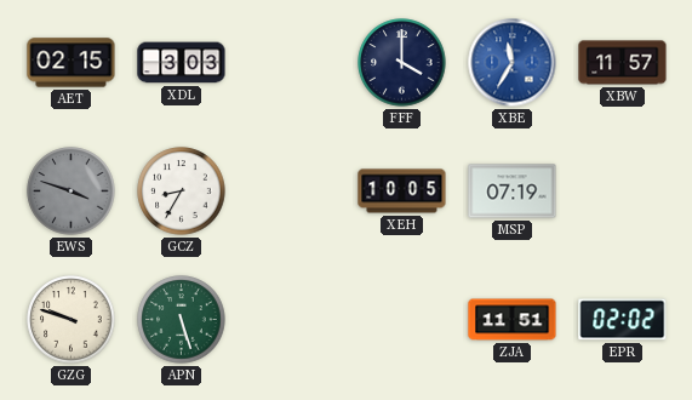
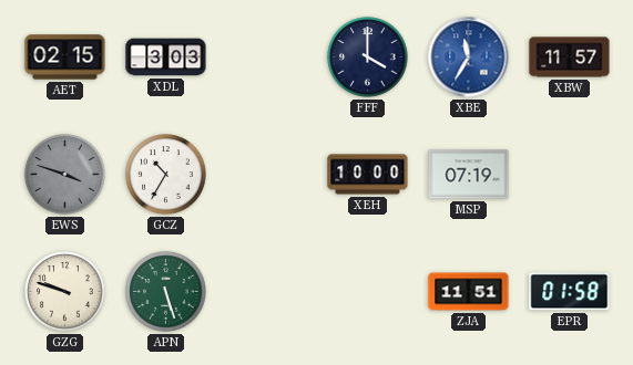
GCZ: 8:35 -> 10:35
XEH: 10:05 -> 10:00
EPR: 02:02 -> 01:58
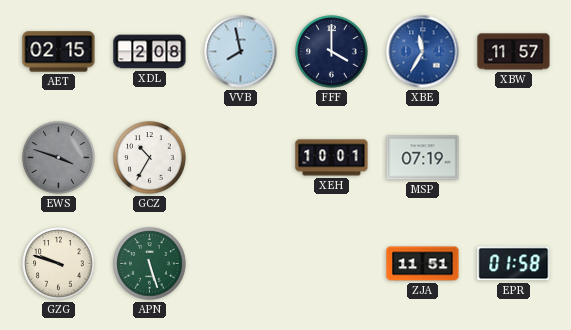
XDL: 3:03 -> 2:08
VVB: none -> 7:58
XEH: 10:00 -> 10:01
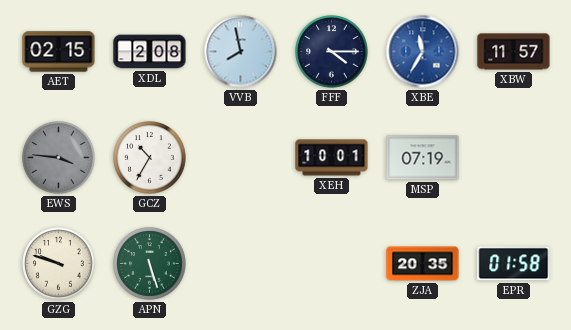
FFF: 4:00 -> 4:15
EWS: 3:48 -> 3:46
ZJA: 11:51 -> 20:35
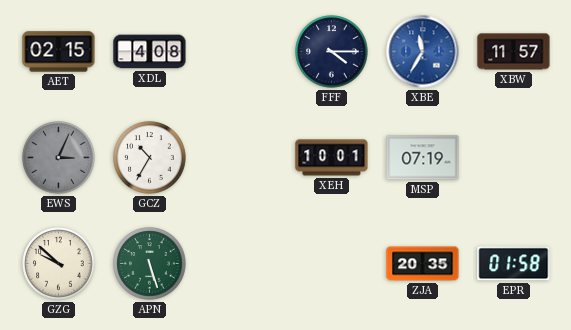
XDL: 2:08 -> 4:08
VVB: 7:58 -> none
EWS: 3:46 -> 3:04
GZG: 9:48 -> 9:52
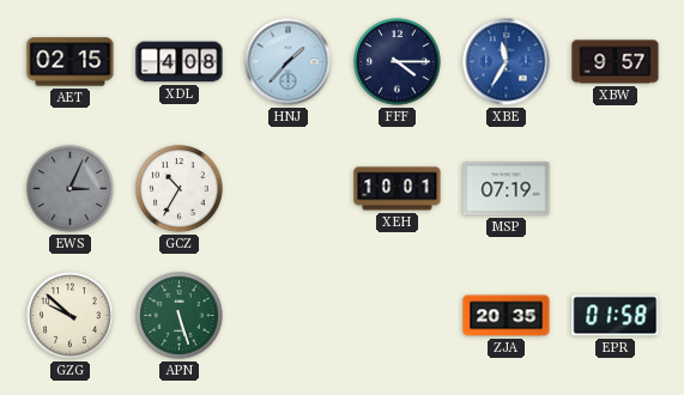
HNJ: none -> 1:37
XBW: 11:57 -> 9:57
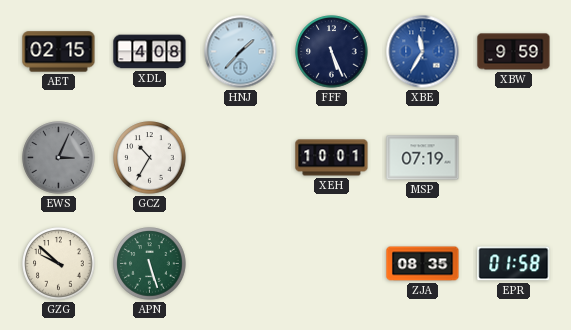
FFF: 4:15 -> 5:26
XBW: 9:57 -> 9:59
ZJA: 20:35 -> 08:35
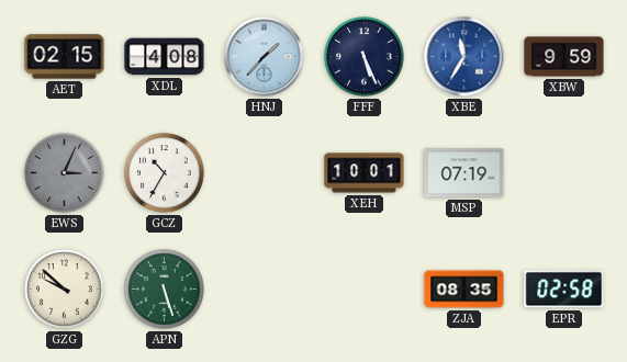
EPR: 01:58 -> 02:58
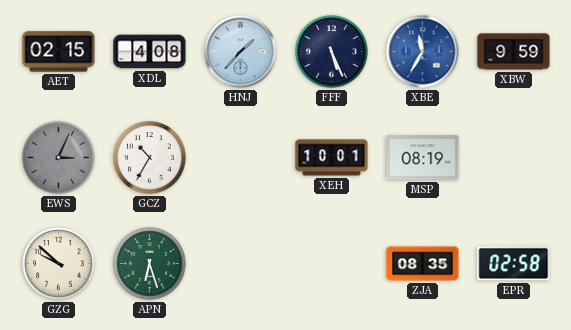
MSP: 07:19 -> 08:19
APN: 5:27 -> 6:27
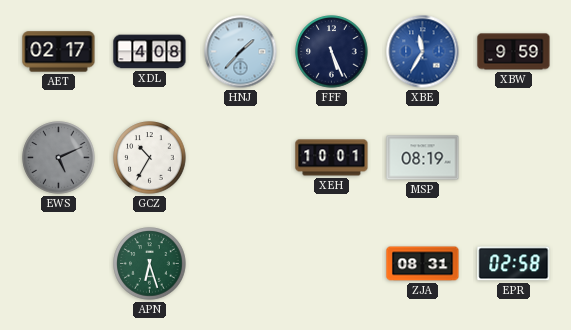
AET: 02:15 -> 02:17
EWS: 3:04 -> 5:11
GZG: 9:52 -> none
ZJA: 08:35 -> 08:31
